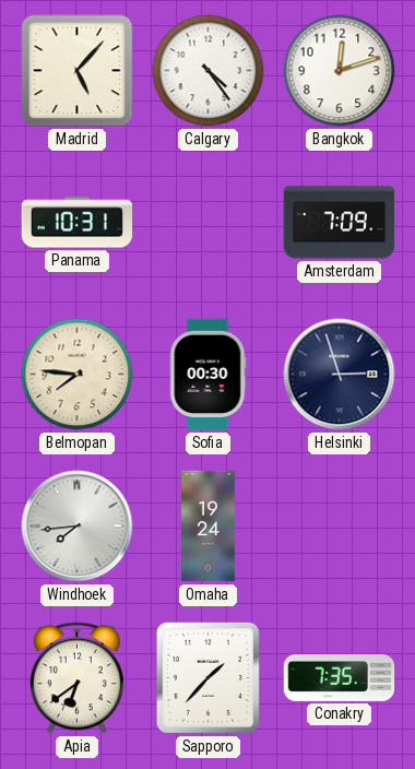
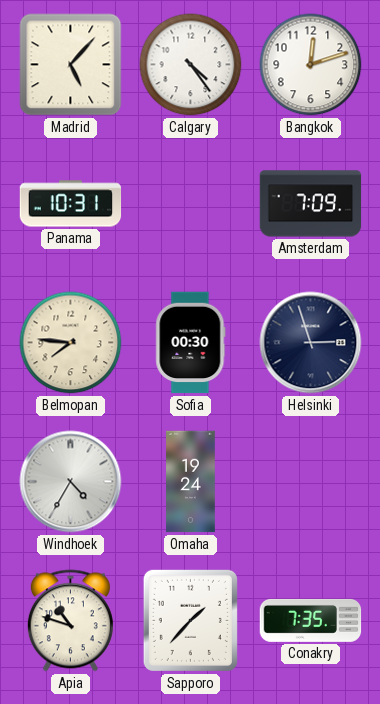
Windhoek: 7:44 -> 4:35
Apia: 6:39 -> 10:48
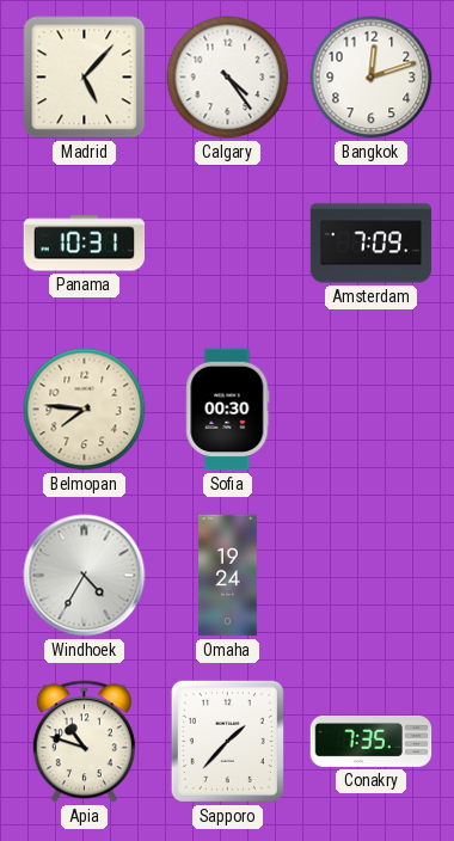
Helsinki: 2:57 -> none
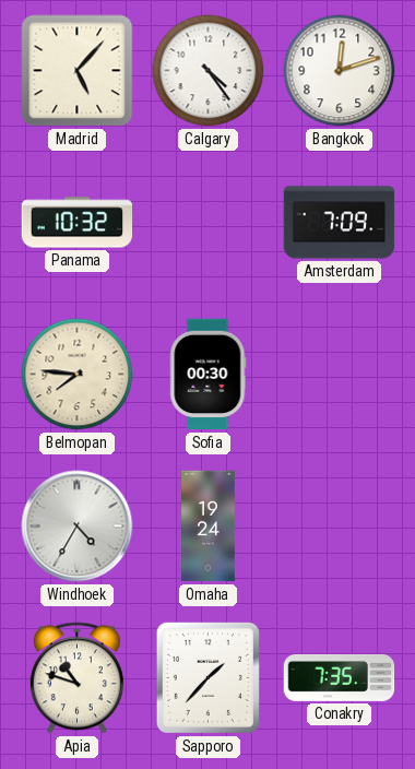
Panama: 10:31 -> 10:32
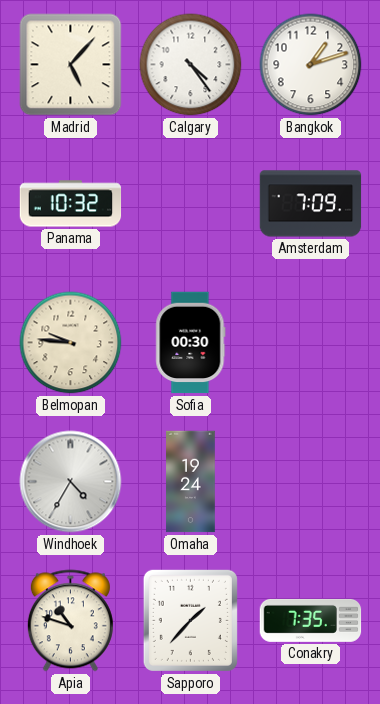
Bangkok: 12:12 -> 1:12
Belmopan: 7:46 -> 9:46
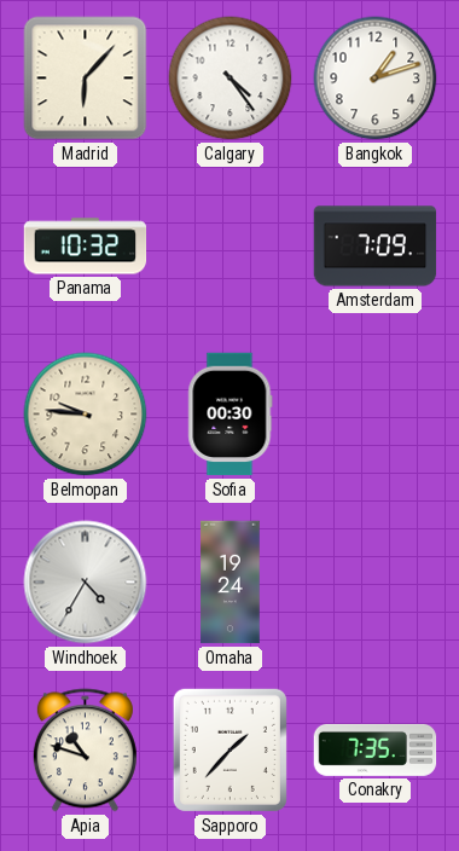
Madrid: 5:07 -> 6:07
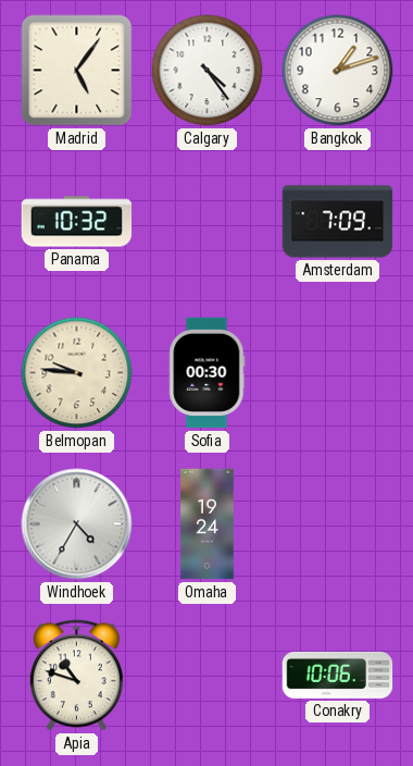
Madrid: 6:07 -> 5:06
Sapporo: 1:37 -> none
Conakry: 7:35 -> 10:06
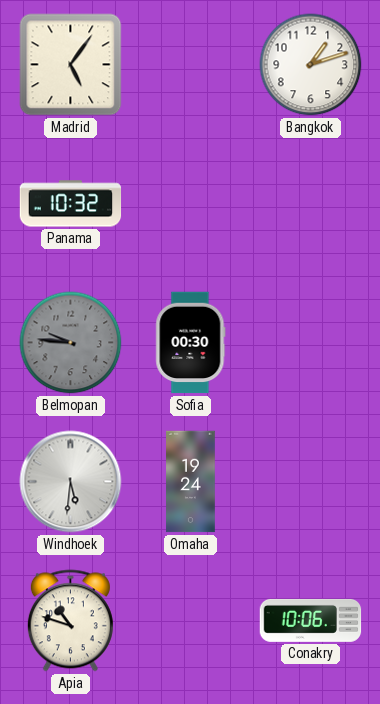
Calgary: 4:24 -> none
Amsterdam: 7:09 -> none
Belmopan dial: cream -> grey
Windhoek: 4:35 -> 5:31
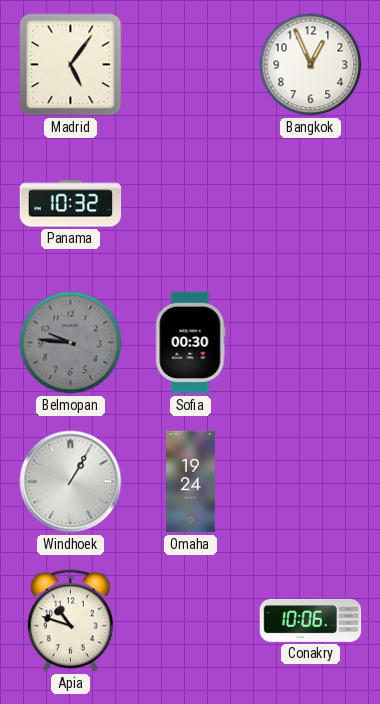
Bangkok: 1:12 -> 12:56
Windhoek: 5:31 -> 1:05
